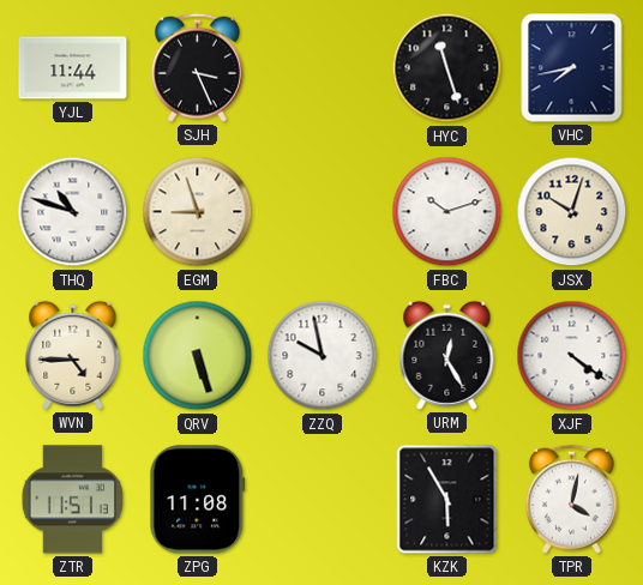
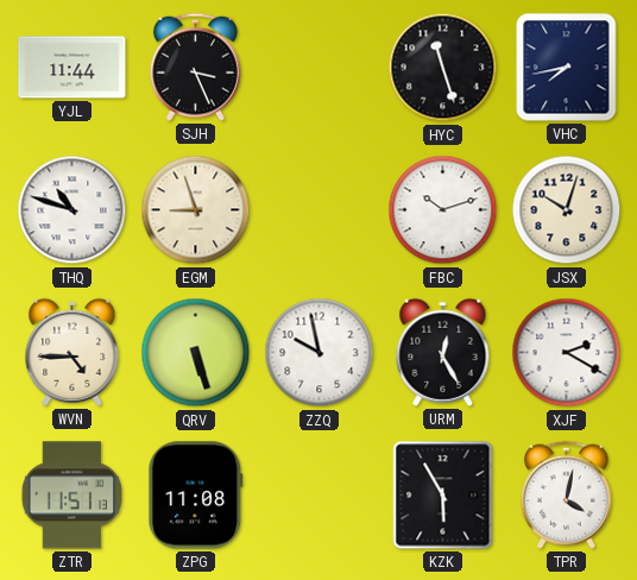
XJF: 4:21 -> 2:20
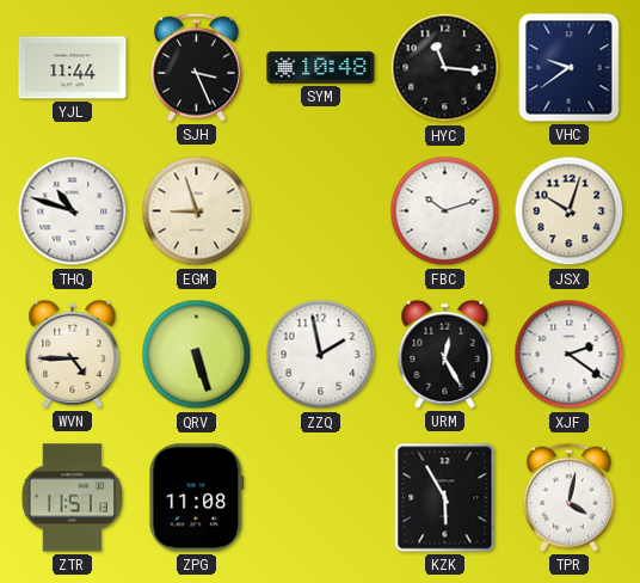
SYM: none -> 10:48
HYC: 11:27 -> 11:16
VHC: 7:43 -> 9:39
ZZQ: 9:58 -> 1:58
XJF: 2:20 -> 2:21
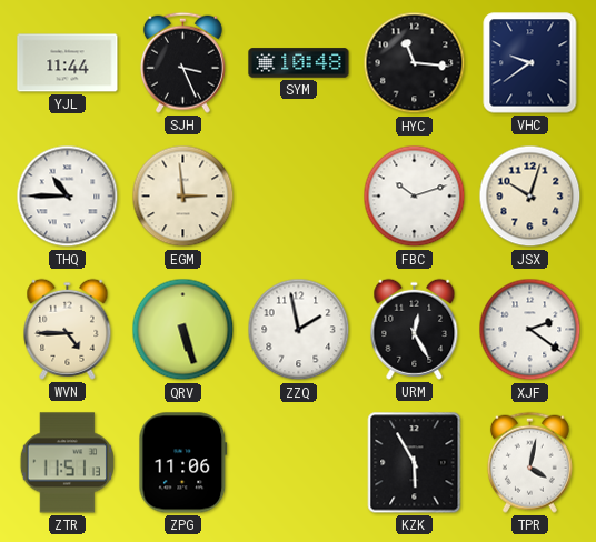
THQ: 10:48 -> 10:45
EGM: 8:57 -> 2:59
ZPG: 11:08 -> 11:06
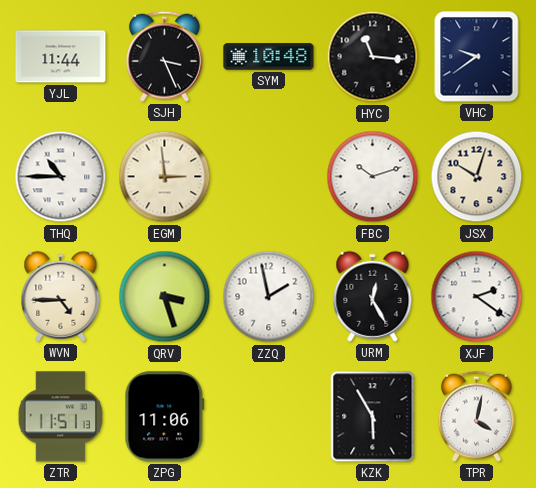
QRV: 5:27 -> 3:27
